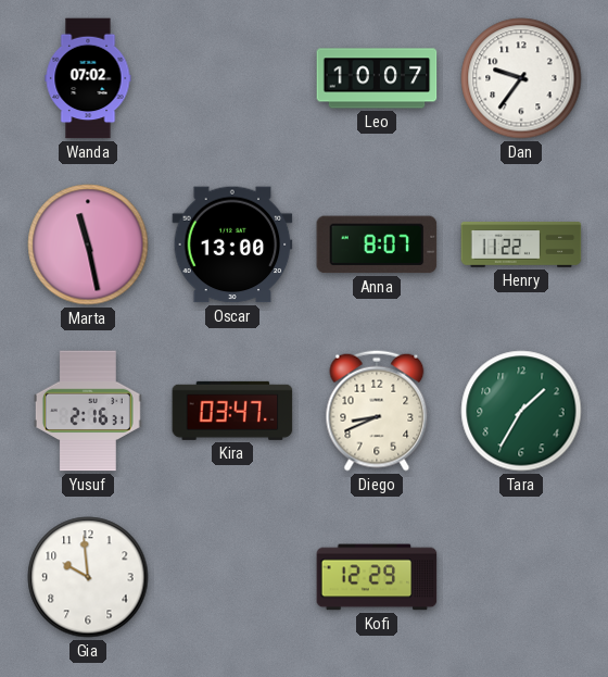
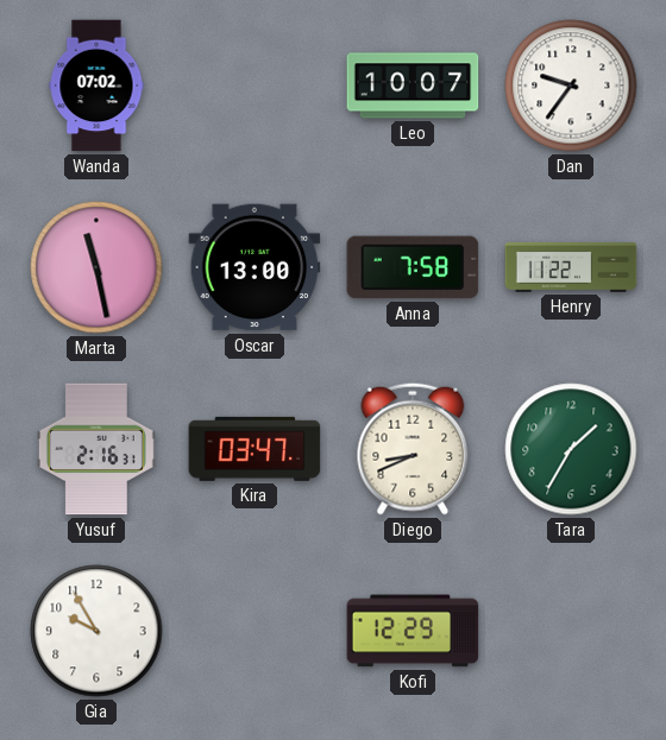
Anna: 8:07 -> 7:58
Gia: 9:59 -> 9:55
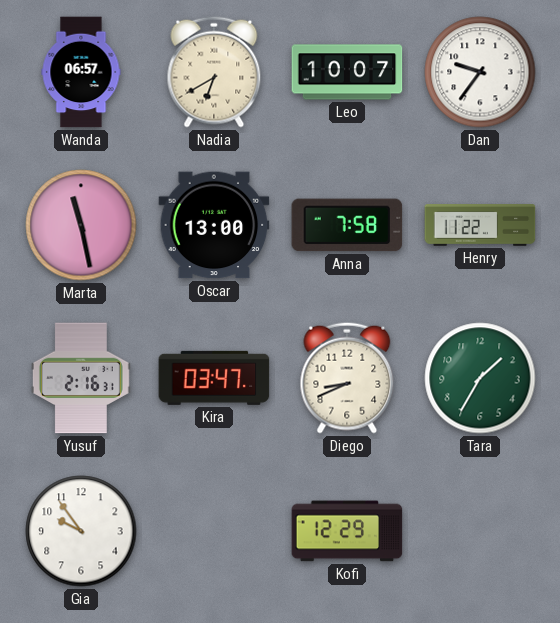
Wanda: 07:02 -> 06:57
Nadia: none -> 6:40
Gia: 9:55 -> 9:54
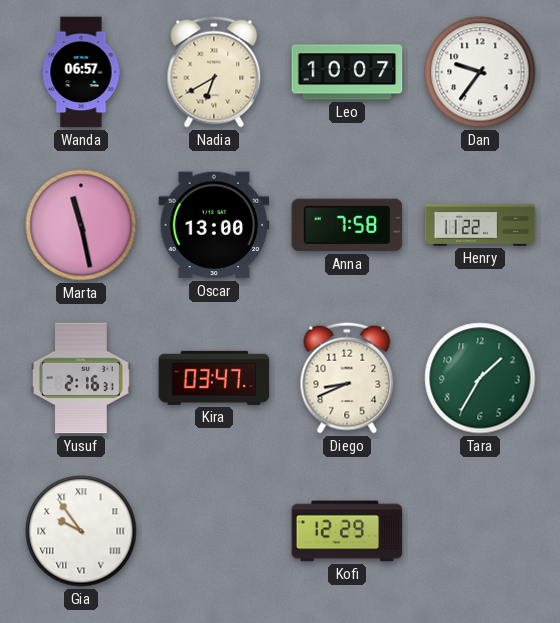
Gia numerals: Arabic -> Roman
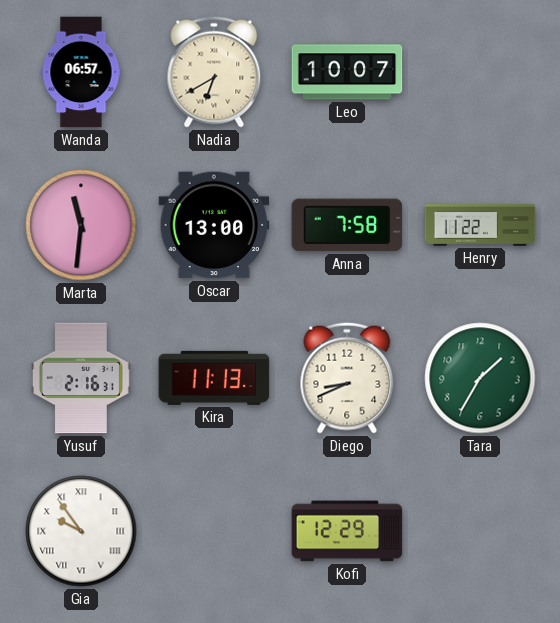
Dan: 9:36 -> none
Marta: 11:28 -> 11:31
Kira: 03:47 -> 11:13
